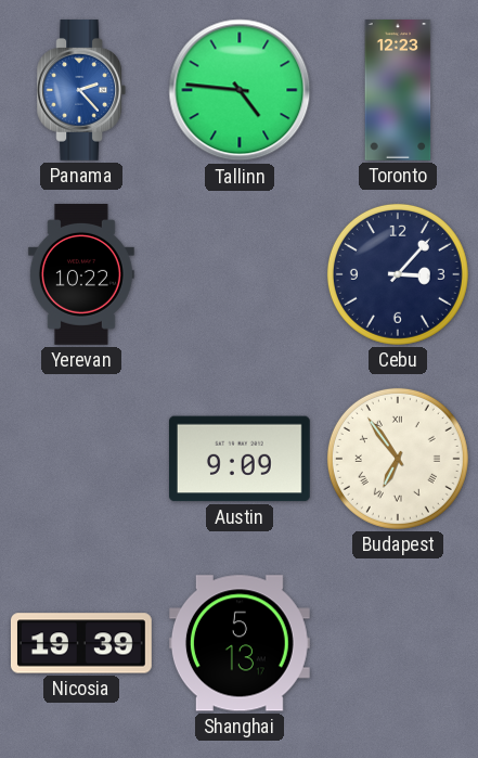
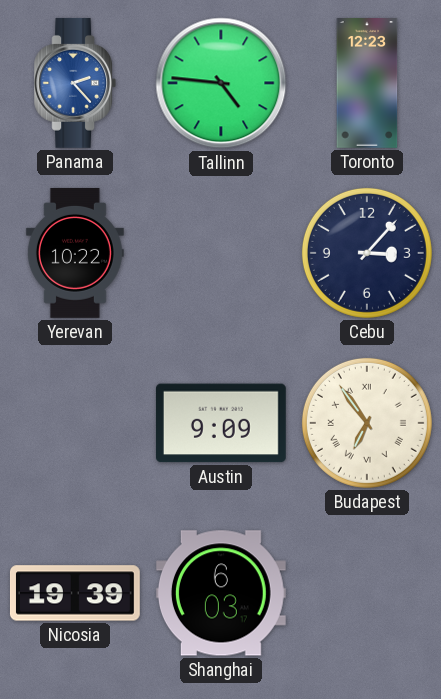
Shanghai: 5:13 -> 6:03
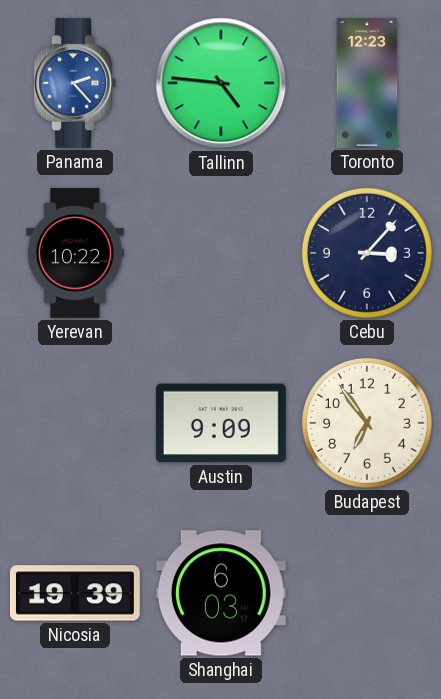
Budapest numerals: Roman -> Arabic
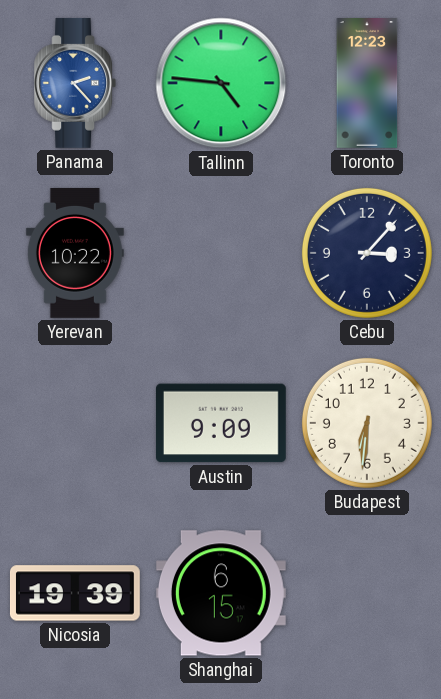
Budapest: 6:54 -> 6:31
Shanghai: 6:03 -> 6:15
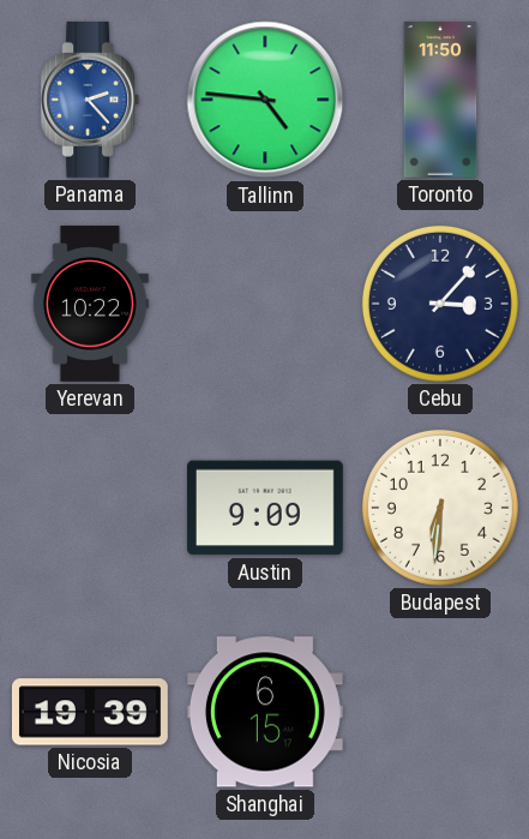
Toronto: 12:23 -> 11:50
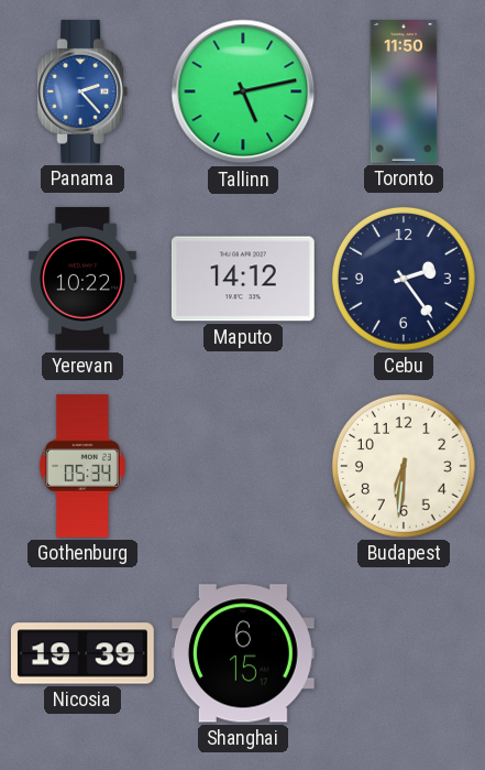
Tallinn: 4:46 -> 5:13
Maputo: none -> 14:12
Cebu: 3:07 -> 2:24
Gothenburg: none -> 05:34
Austin: 9:09 -> none
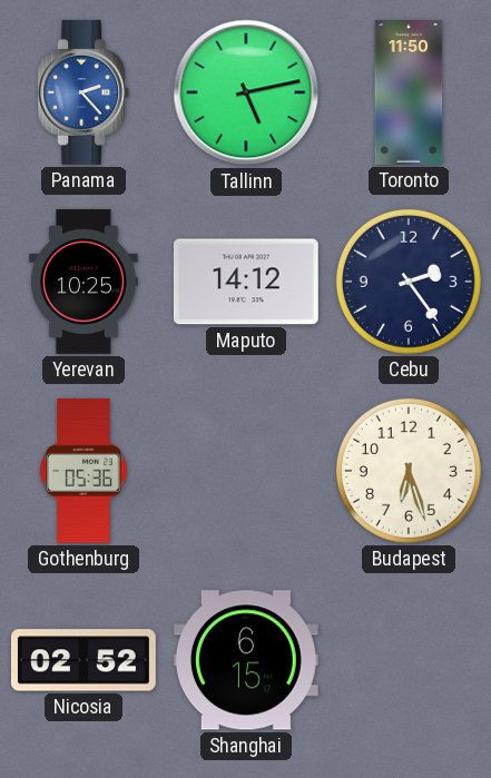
Yerevan: 10:22 -> 10:25
Gothenburg: 05:34 -> 05:36
Budapest: 6:31 -> 6:27
Nicosia: 19:39 -> 02:52
